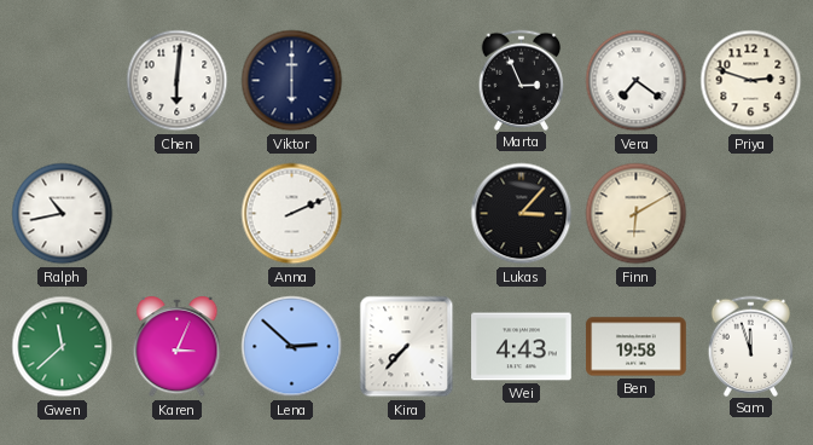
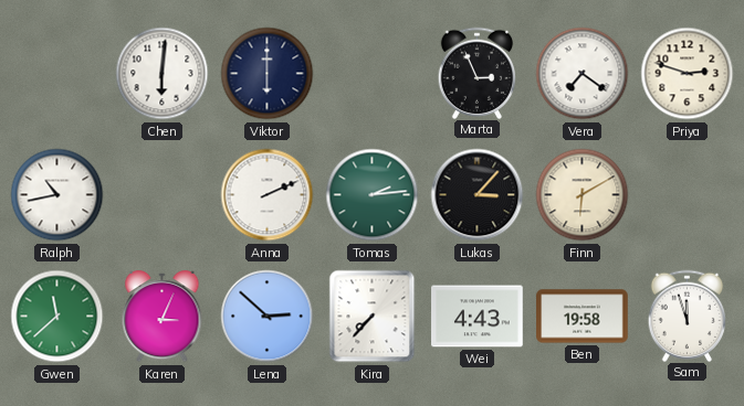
Tomas: none -> 2:14
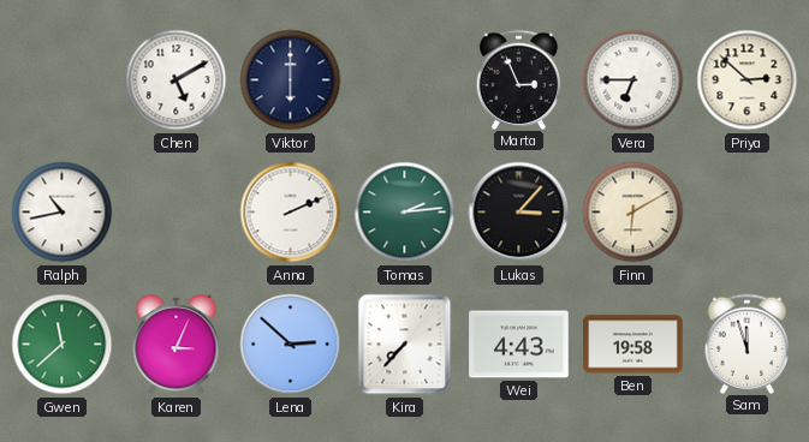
Chen: 6:01 -> 5:10
Vera: 7:21 -> 6:45
Priya: 2:48 -> 2:52
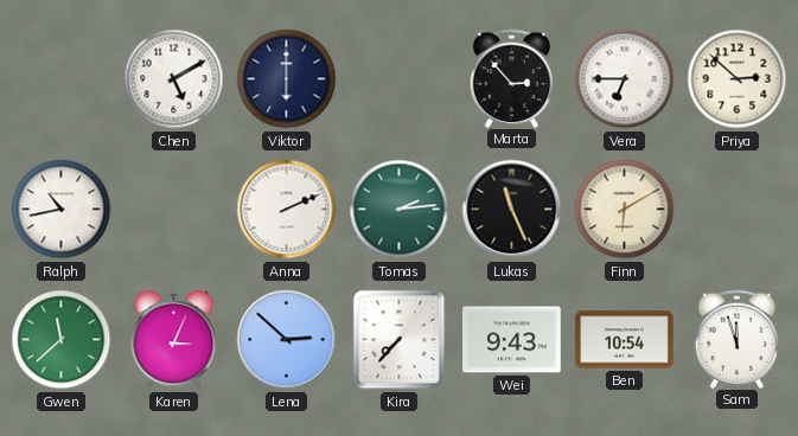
Marta: 2:56 -> 2:53
Lukas: 3:07 -> 11:26
Wei: 4:43 -> 9:43
Ben: 19:58 -> 10:54
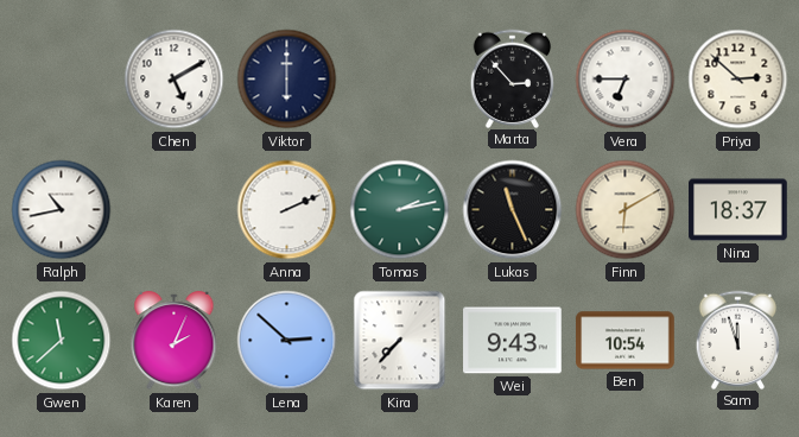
Tomas: 2:14 -> 2:13
Nina: none -> 18:37
Karen: 3:04 -> 2:04
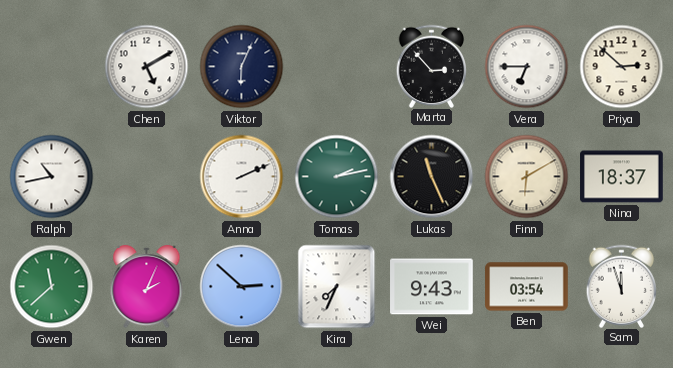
Viktor: 6:00 -> 6:04
Kira: 7:37 -> 7:34
Ben: 10:54 -> 03:54
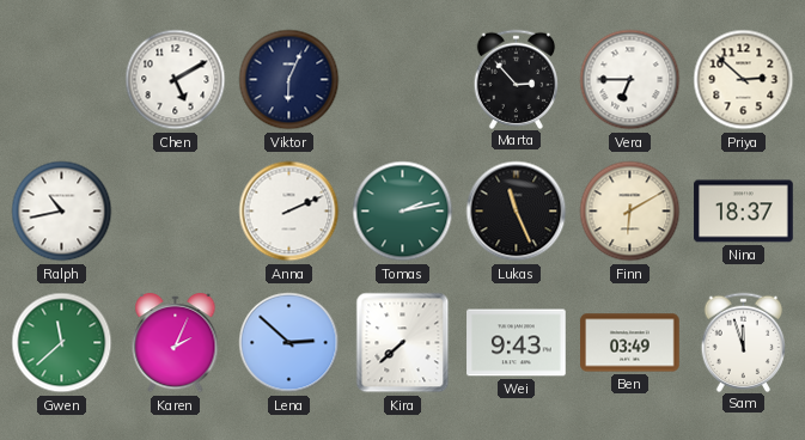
Kira: 7:34 -> 7:38
Ben: 03:54 -> 03:49
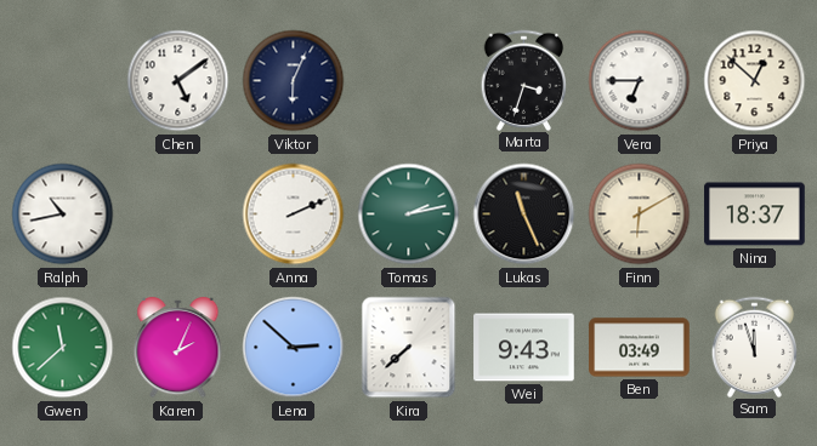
Chen: 5:10 -> 5:09
Marta: 2:53 -> 3:33
Priya: 2:52 -> 12:52
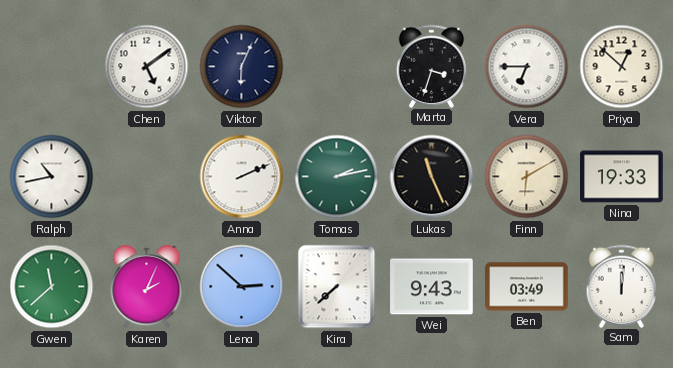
Nina: 18:37 -> 19:33
Sam: 11:57 -> 12:01
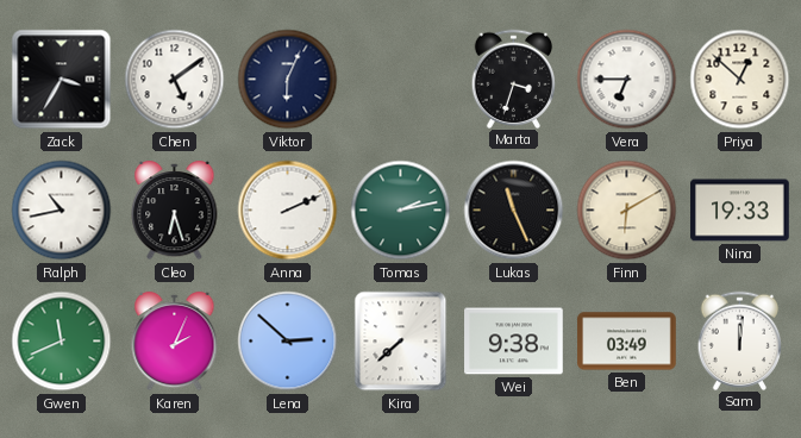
Zack: none -> 3:35
Cleo: none -> 6:27
Gwen: 11:38 -> 11:41
Wei: 9:43 -> 9:38
